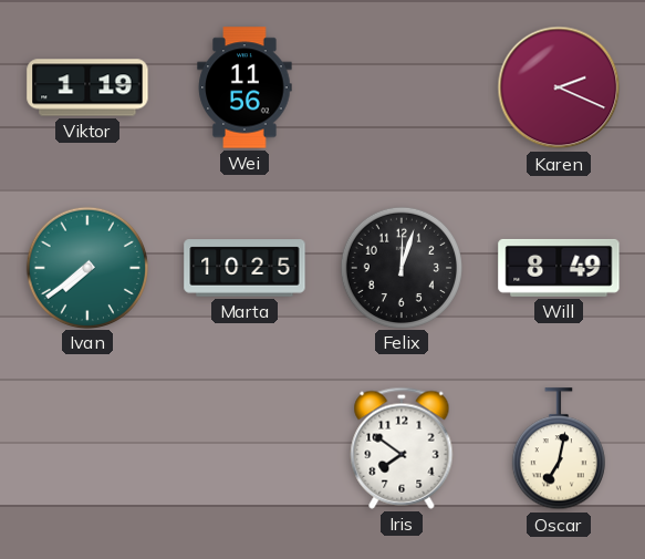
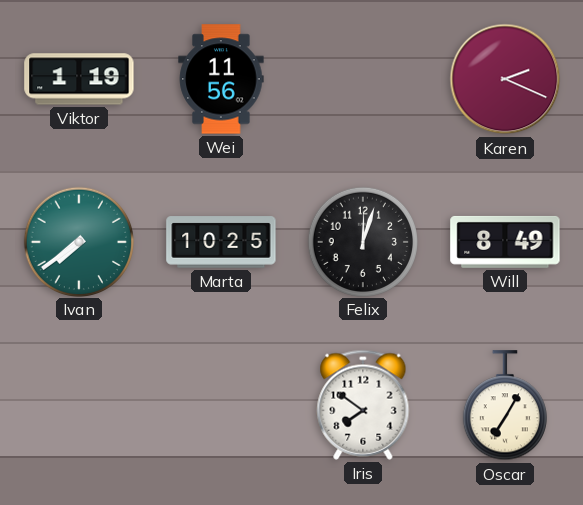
Oscar: 7:02 -> 7:05
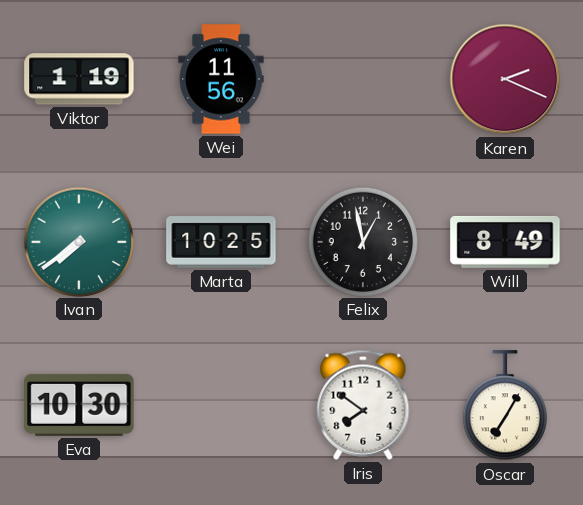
Felix: 12:03 -> 12:58
Eva: none -> 10:30
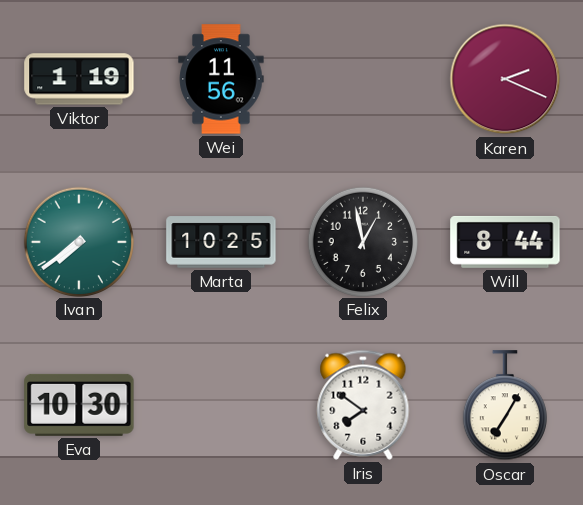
Will: 8:49 -> 8:44
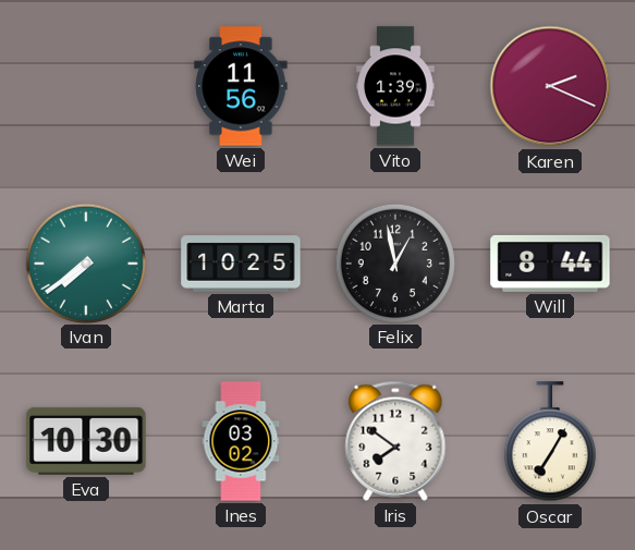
Viktor: 1:19 -> none
Vito: none -> 1:39
Ines: none -> 03:02
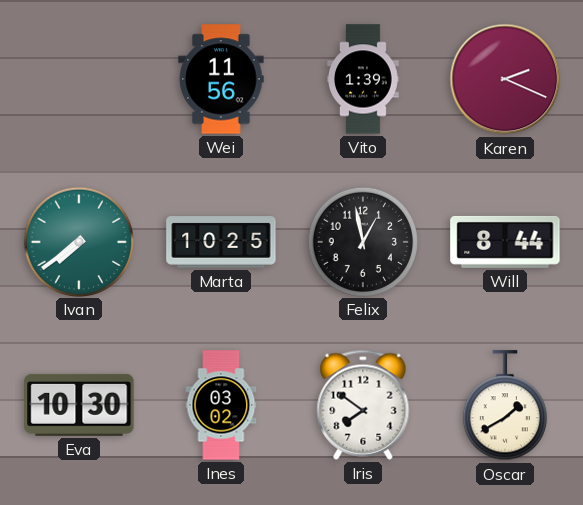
Oscar: 7:05 -> 1:40
